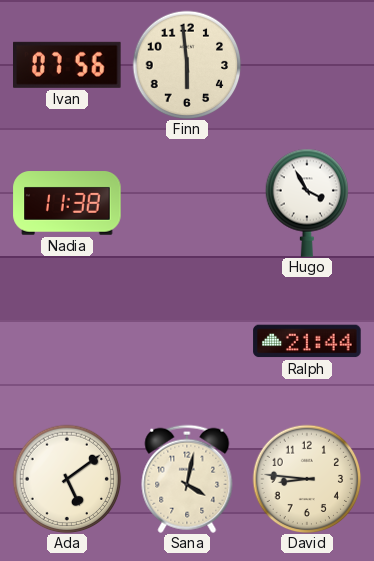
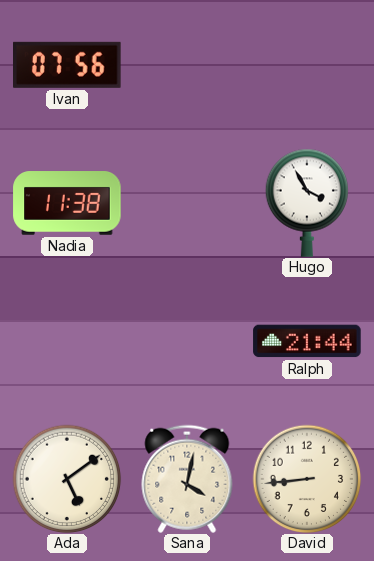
Finn: 5:59 -> none
David: 8:46 -> 8:44
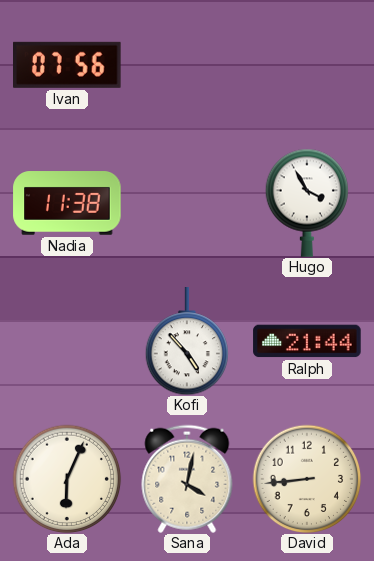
Kofi: none -> 4:53
Ada: 5:09 -> 6:04
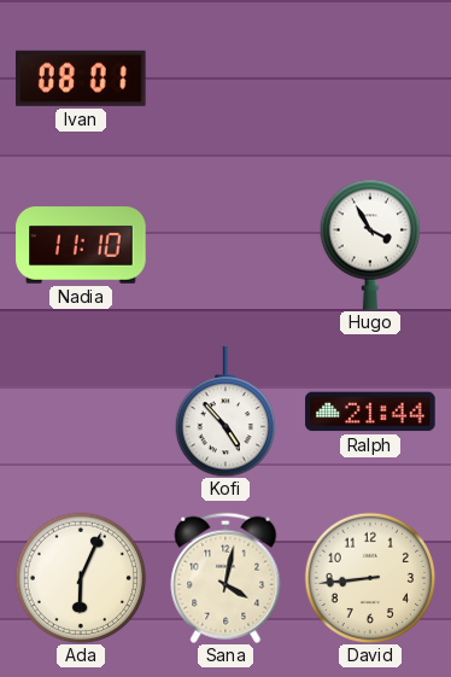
Ivan: 07:56 -> 08:01
Nadia: 11:38 -> 11:10
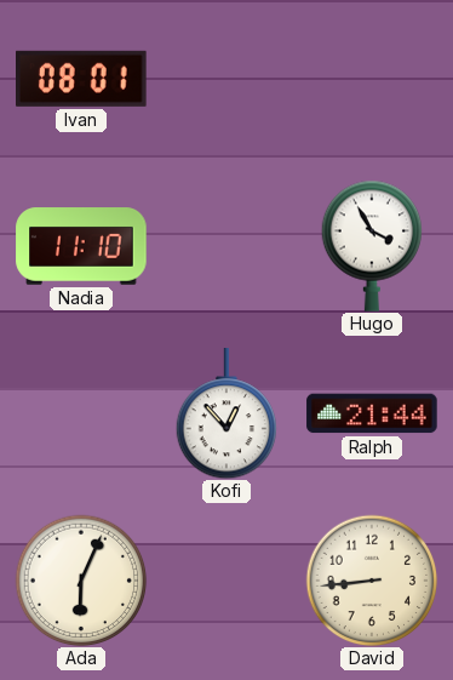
Kofi: 4:53 -> 12:53
Sana: 4:02 -> none
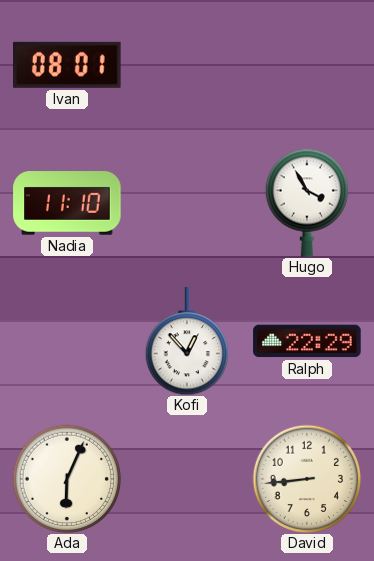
Ralph: 21:44 -> 22:29
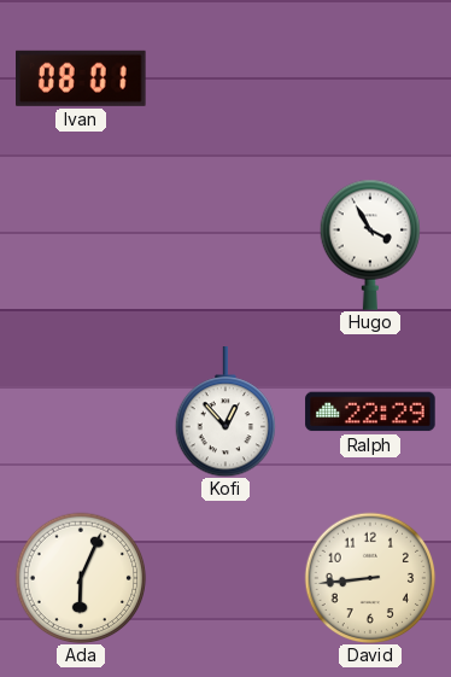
Nadia: 11:10 -> none
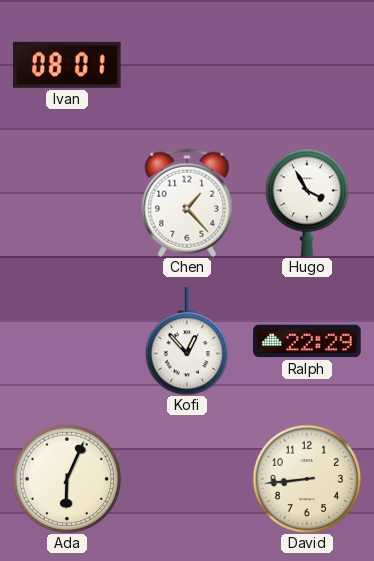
Chen: none -> 1:23
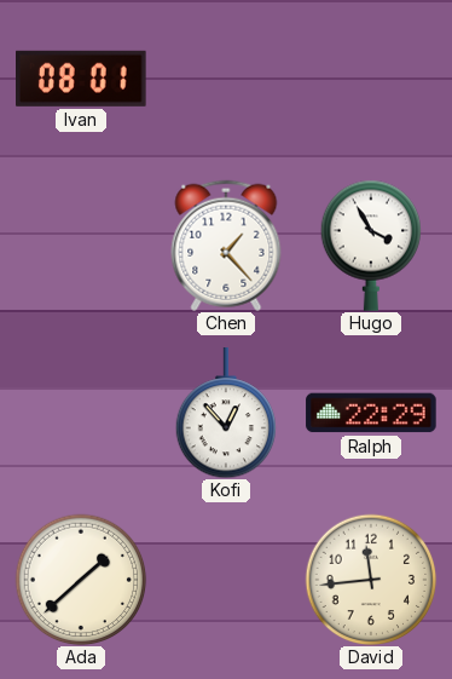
Ada: 6:04 -> 1:38
David: 8:44 -> 11:44
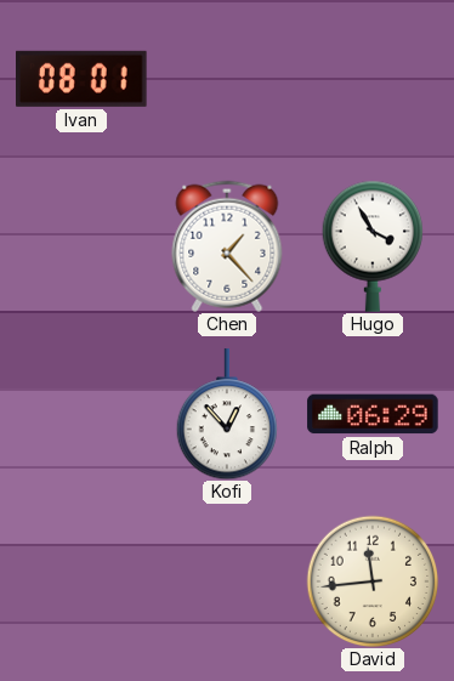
Ralph: 22:29 -> 06:29
Ada: 1:38 -> none
